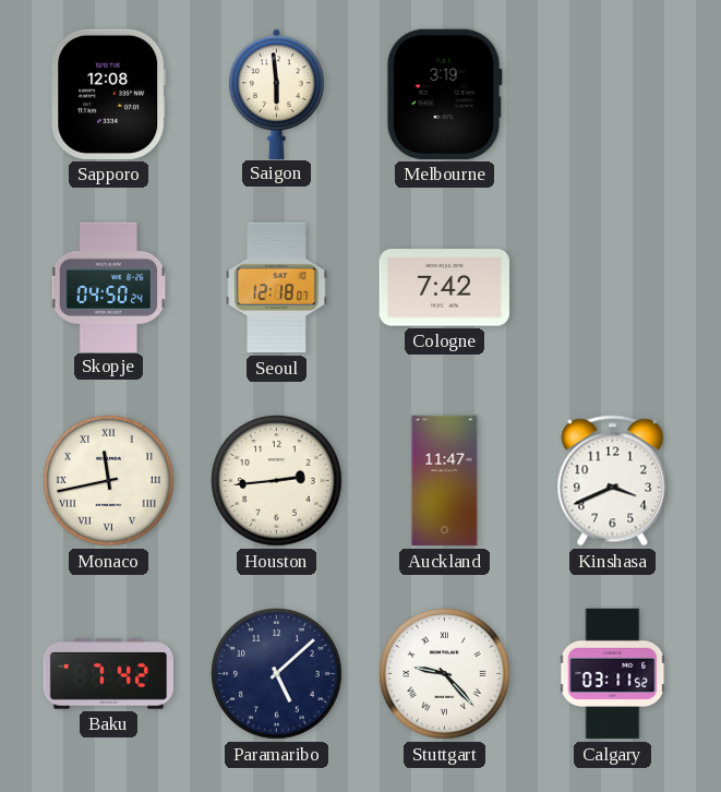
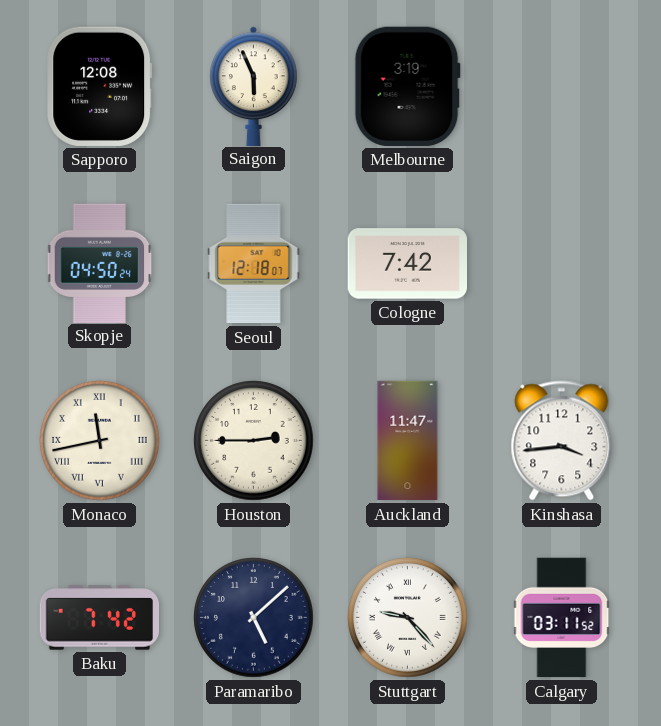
Saigon: 5:59 -> 5:56
Houston: 2:44 -> 2:45
Kinshasa: 3:41 -> 3:44
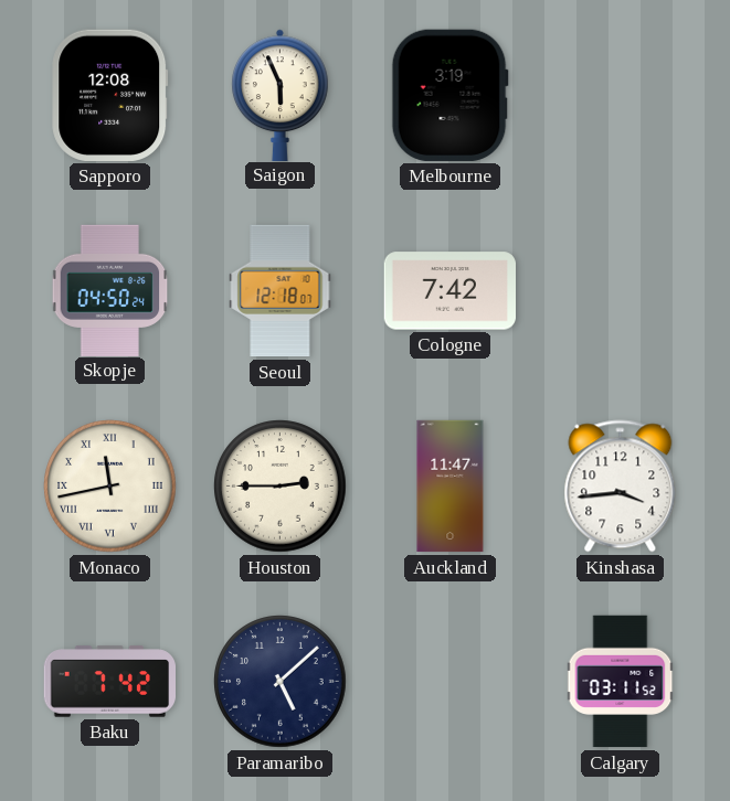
Stuttgart: 9:23 -> none
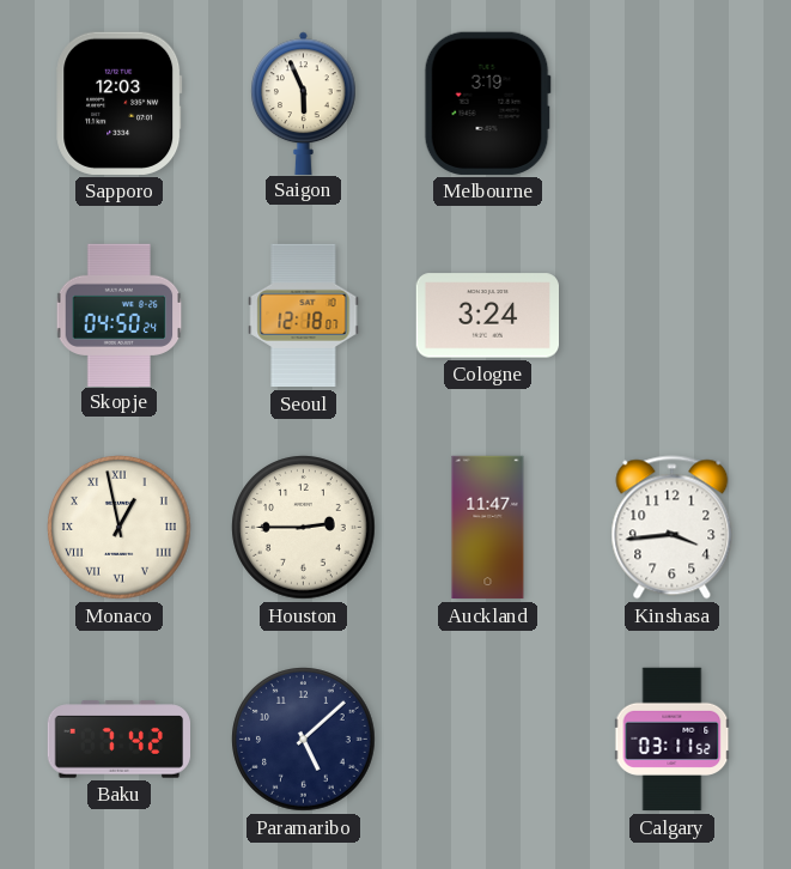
Sapporo: 12:08 -> 12:03
Cologne: 7:42 -> 3:24
Monaco: 11:43 -> 12:58
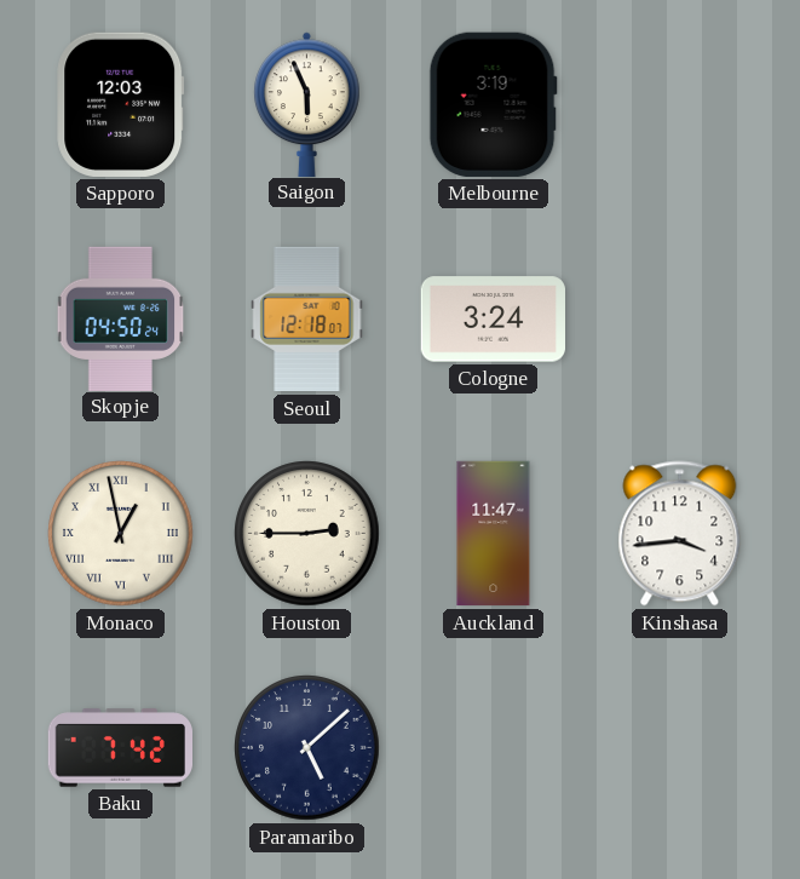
Calgary: 03:11 -> none
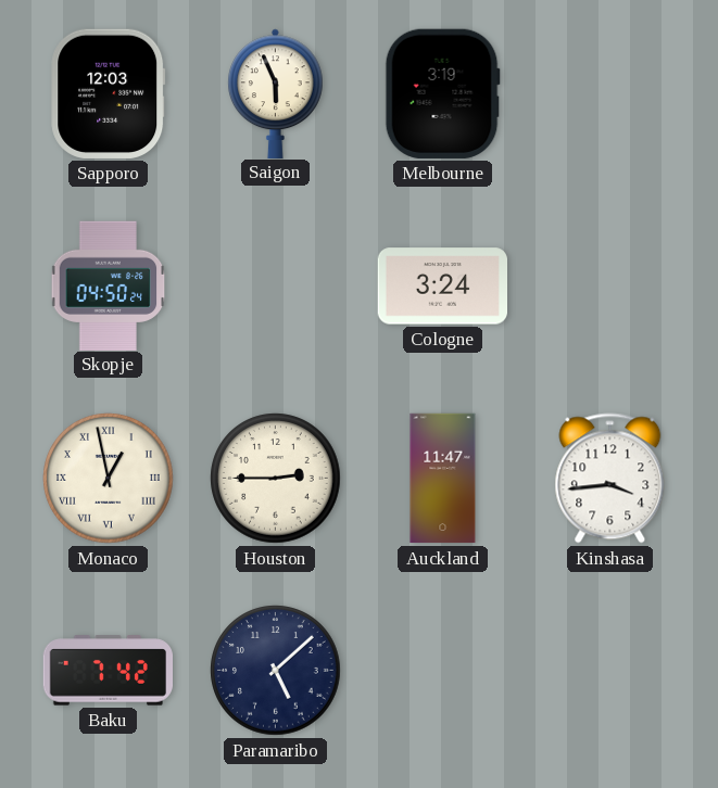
Seoul: 12:18 -> none
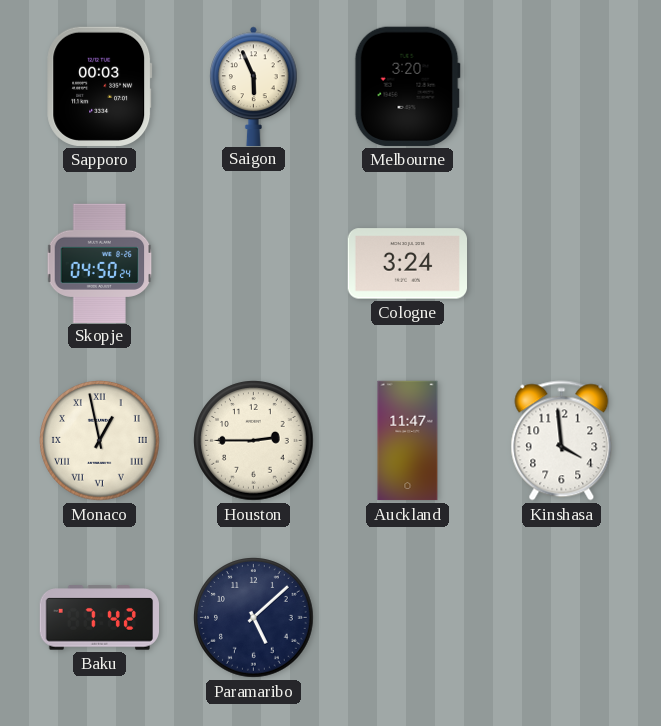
Sapporo: 12:03 -> 00:03
Melbourne: 3:19 -> 3:20
Kinshasa: 3:44 -> 3:59
